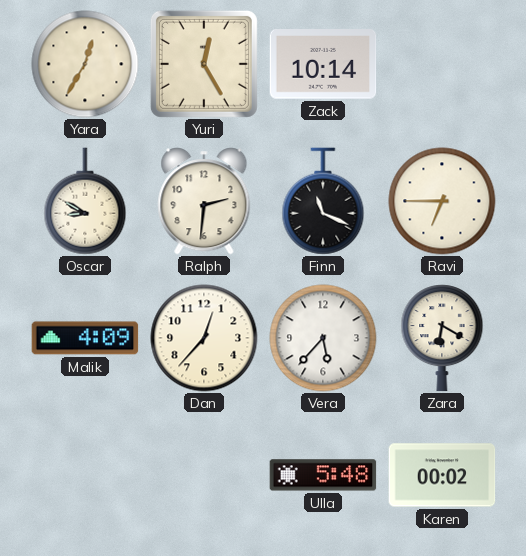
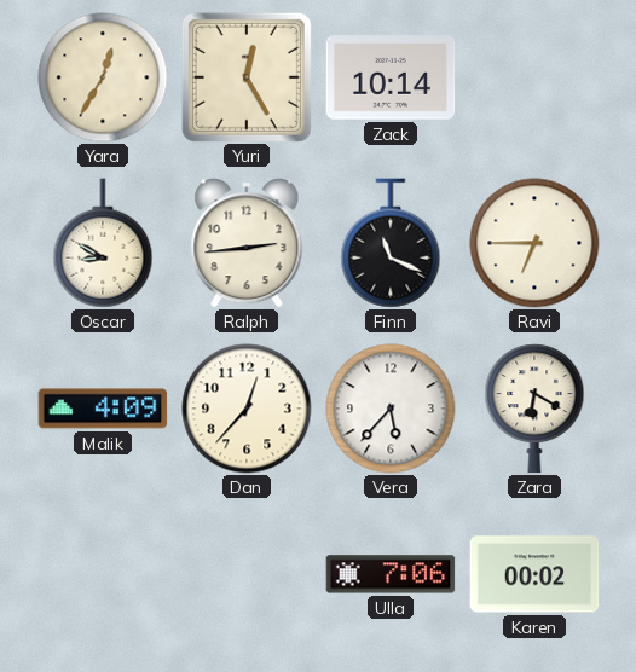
Ralph: 2:31 -> 2:44
Ulla: 5:48 -> 7:06
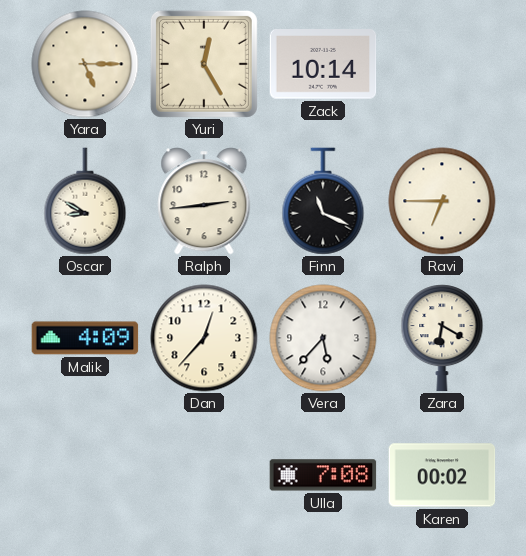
Yara: 12:35 -> 5:15
Ulla: 7:06 -> 7:08
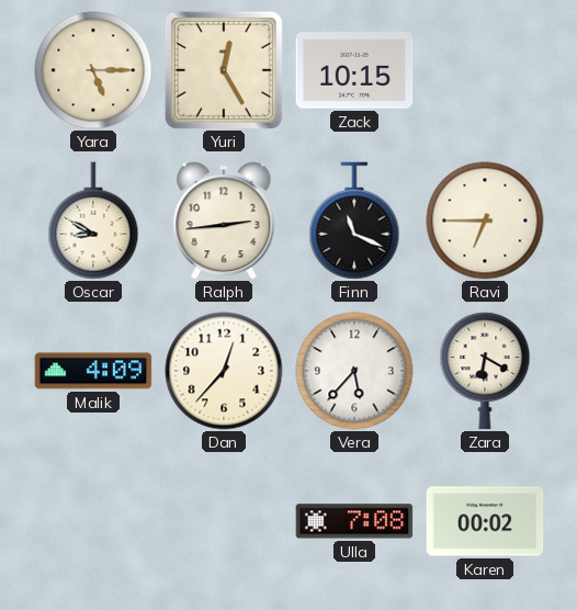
Zack: 10:14 -> 10:15
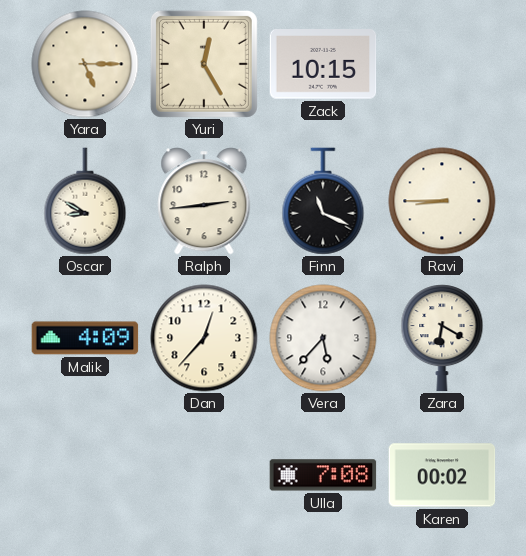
Ravi: 6:45 -> 8:45
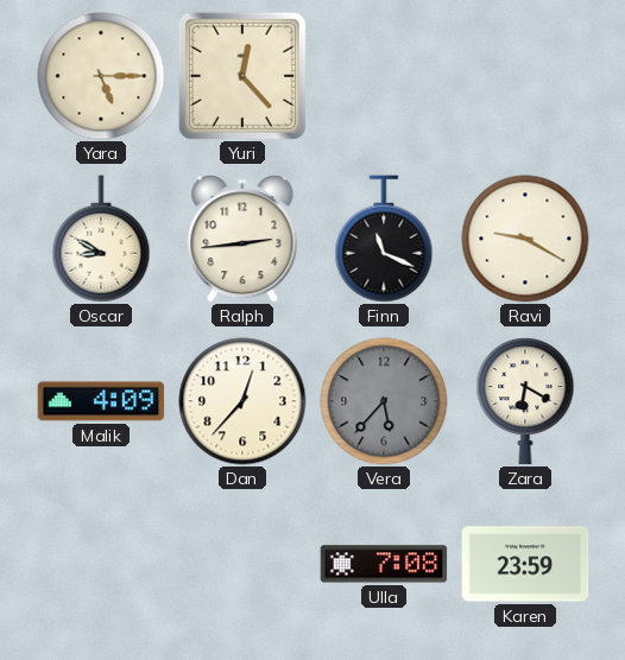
Yuri: 12:25 -> 12:23
Zack: 10:15 -> none
Ravi: 8:45 -> 9:20
Vera dial: white -> grey
Karen: 00:02 -> 23:59
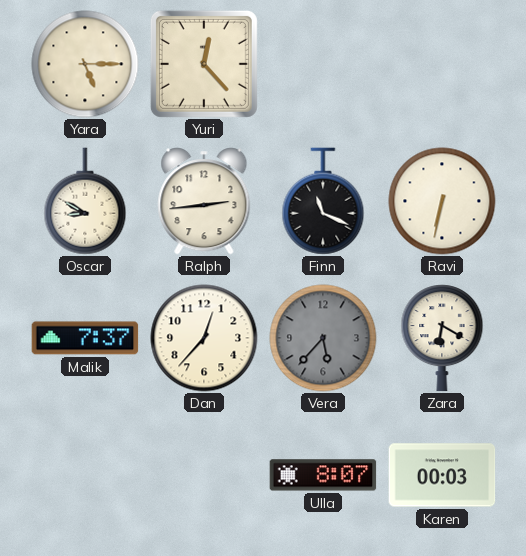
Ravi: 9:20 -> 6:32
Malik: 4:09 -> 7:37
Ulla: 7:08 -> 8:07
Karen: 23:59 -> 00:03
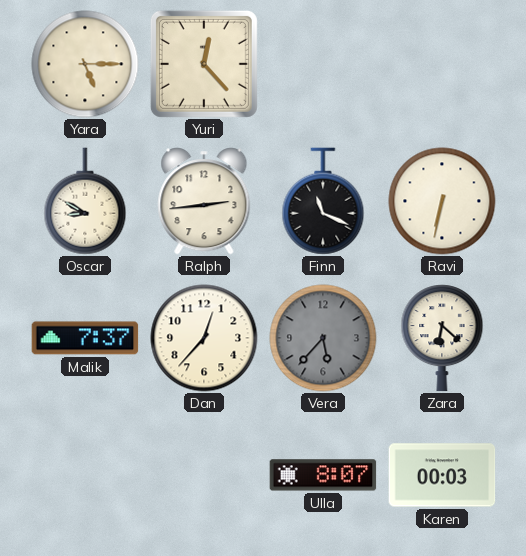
Zara: 6:20 -> 6:22
